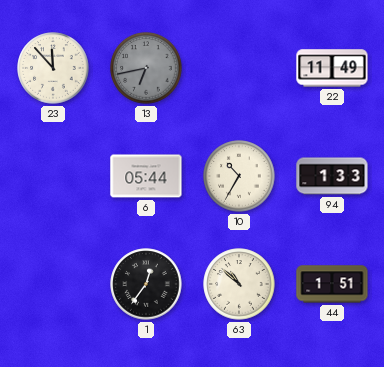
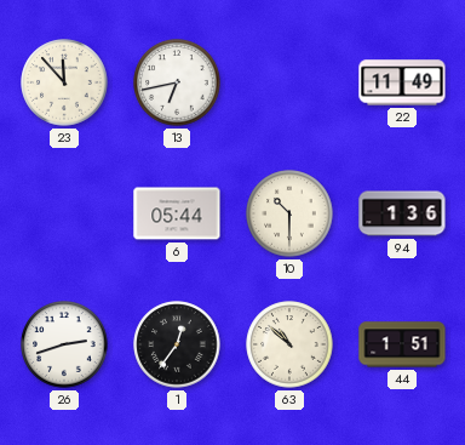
13 dial: grey -> white
10: 10:35 -> 10:30
94: 1:33 -> 1:36
26: none -> 2:42
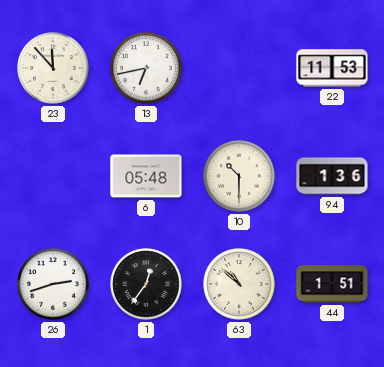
22: 11:49 -> 11:53
6: 05:44 -> 05:48
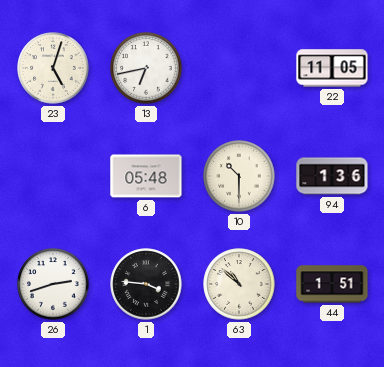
23: 11:53 -> 5:03
22: 11:53 -> 11:05
1: 12:36 -> 3:46
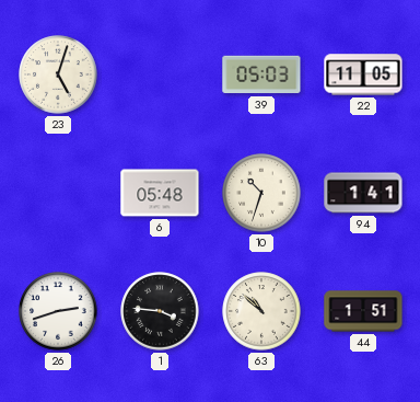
13: 6:43 -> none
39: none -> 05:03
10: 10:30 -> 10:33
94: 1:36 -> 1:41
